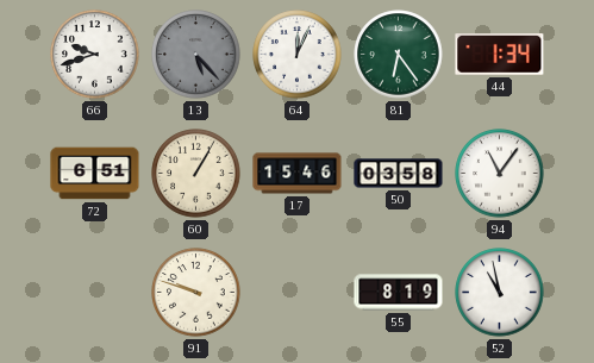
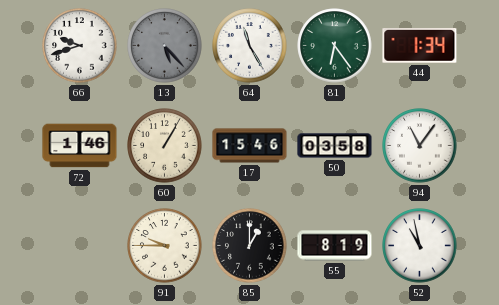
64: 12:04 -> 11:25
72: 6:51 -> 1:46
91: 9:48 -> 9:45
85: none -> 1:00
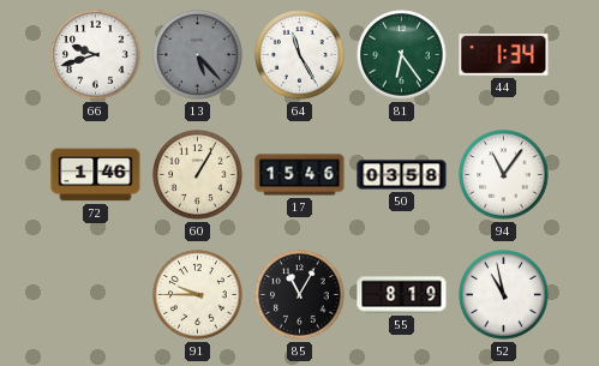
85: 1:00 -> 11:05
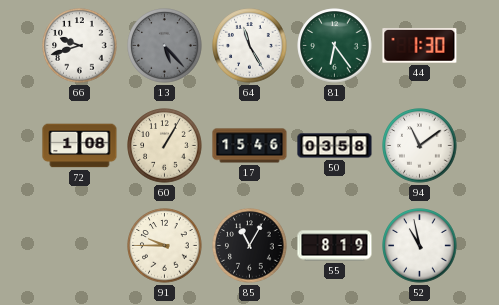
44: 1:34 -> 1:30
72: 1:46 -> 1:08
94: 11:06 -> 11:09
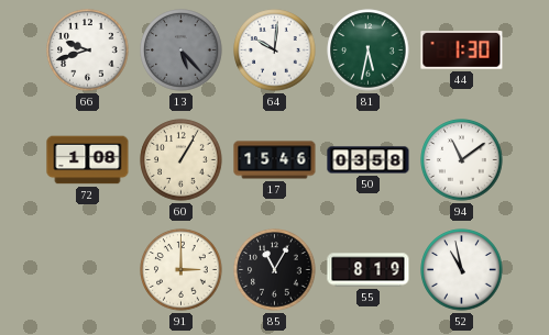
64: 11:25 -> 10:01
81: 6:24 -> 5:32
91: 9:45 -> 3:00
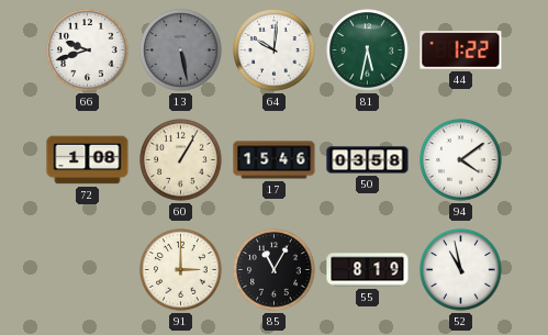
13: 5:23 -> 5:28
44: 1:30 -> 1:22
94: 11:09 -> 4:09
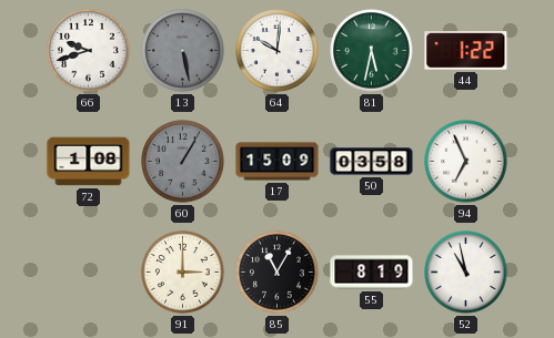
60 dial: cream -> grey
17: 15:46 -> 15:09
94: 4:09 -> 6:56
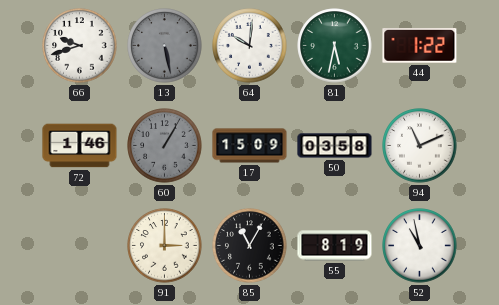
72: 1:08 -> 1:46
94: 6:56 -> 11:11
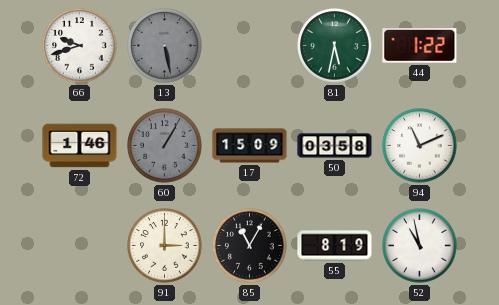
64: 10:01 -> none
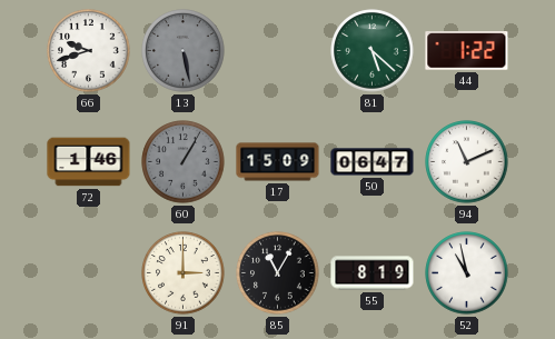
81: 5:32 -> 5:22
50: 03:58 -> 06:47
